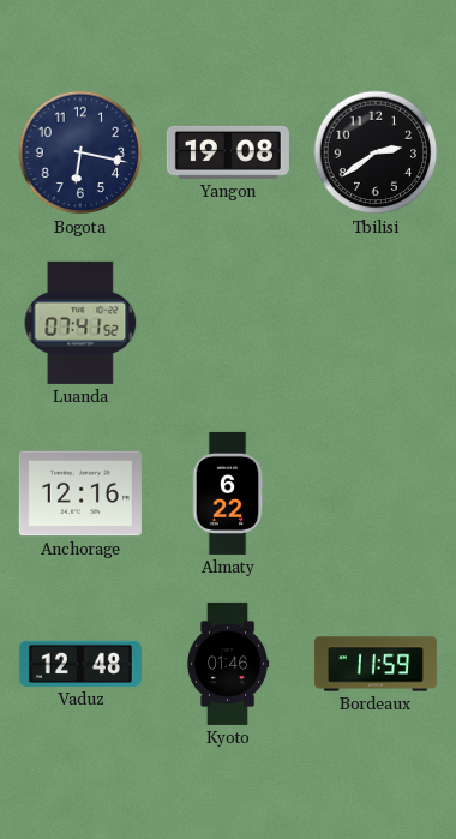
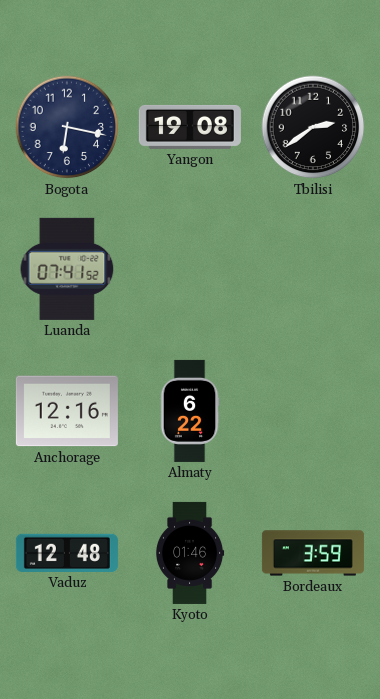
Bordeaux: 11:59 -> 3:59
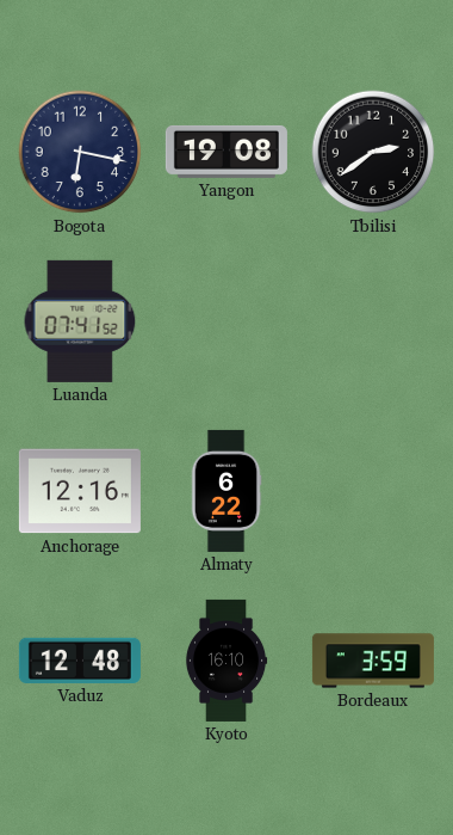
Kyoto: 01:46 -> 16:10
